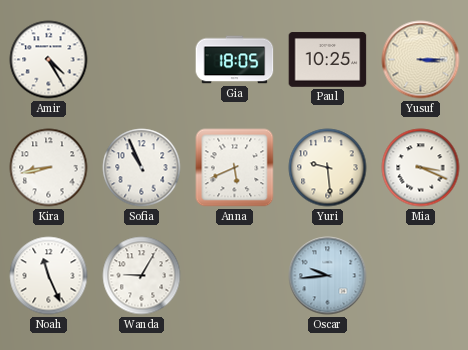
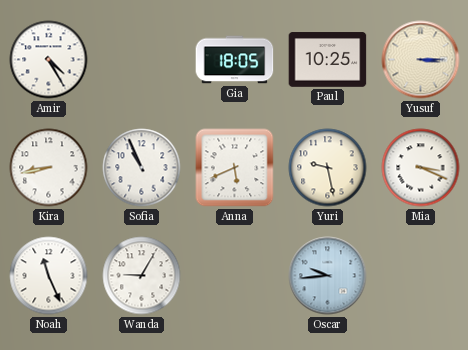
Yuri: 9:29 -> 9:28
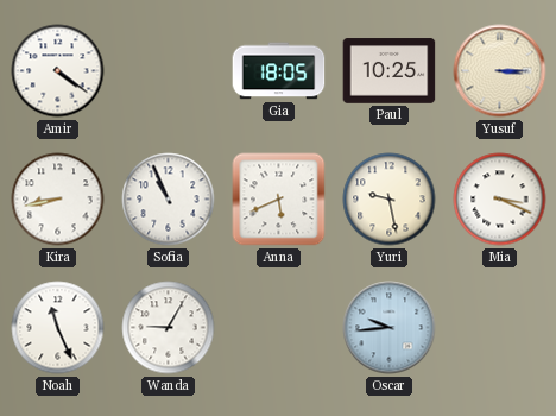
Amir: 4:25 -> 4:21
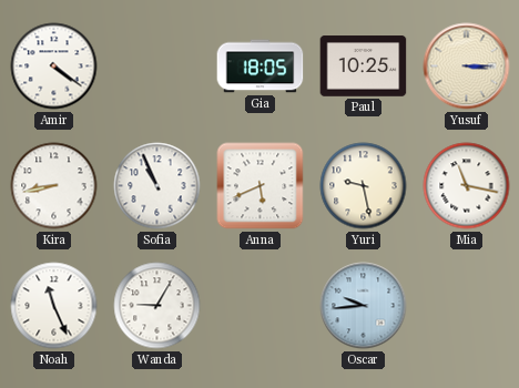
Mia: 3:19 -> 11:17
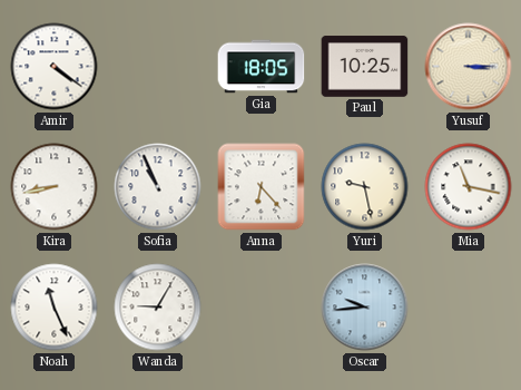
Anna: 5:41 -> 6:23
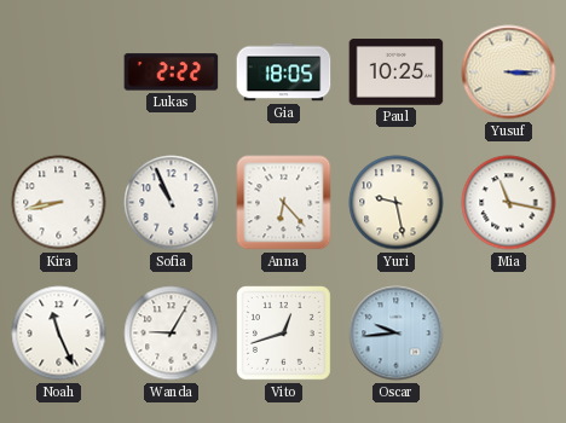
Amir: 4:21 -> none
Lukas: none -> 2:22
Vito: none -> 12:42
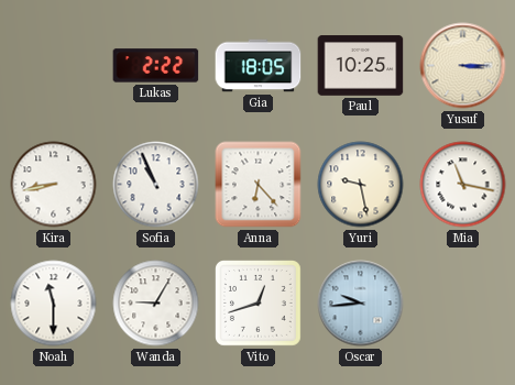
Noah: 11:26 -> 11:30
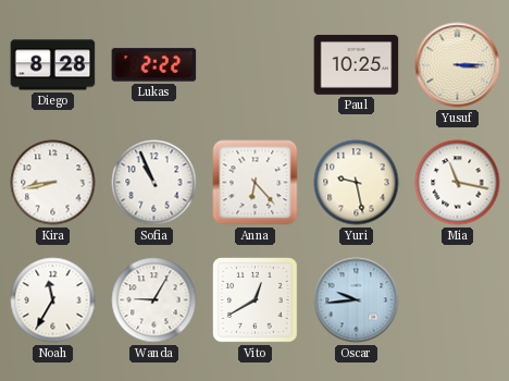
Diego: none -> 8:28
Gia: 18:05 -> none
Noah: 11:30 -> 11:35
Vito: 12:42 -> 12:40
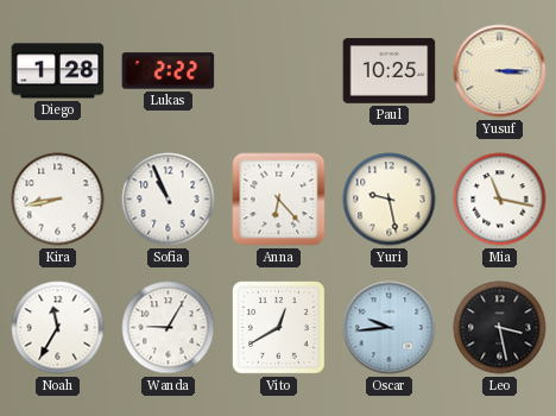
Diego: 8:28 -> 1:28
Leo: none -> 3:28
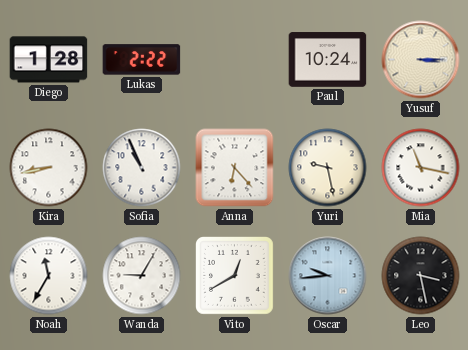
Paul: 10:25 -> 10:24
